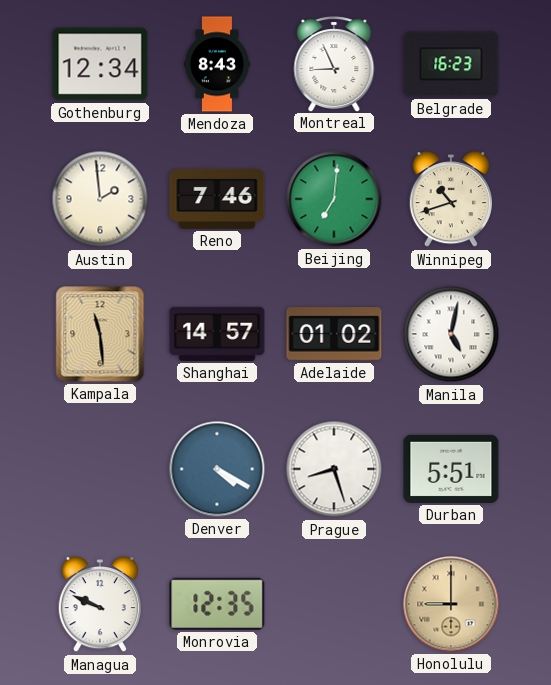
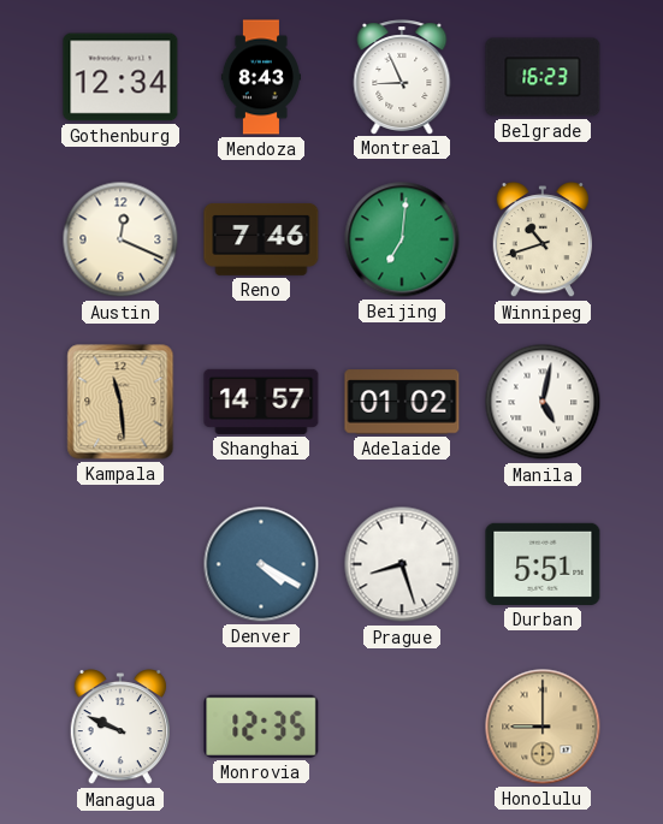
Austin: 1:59 -> 12:19
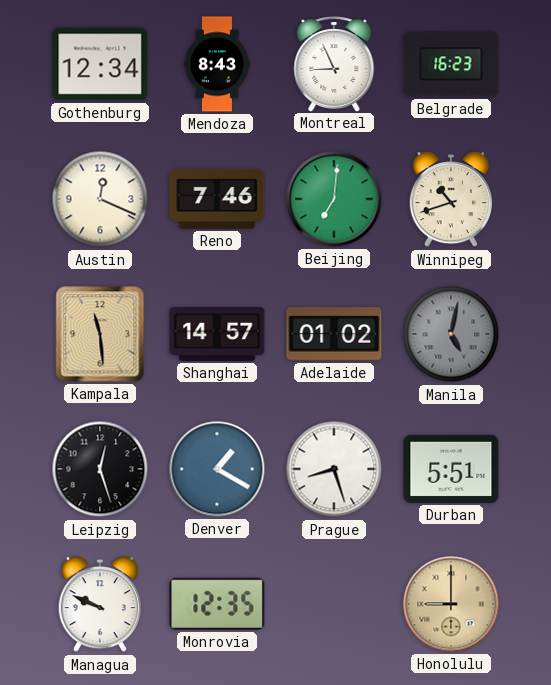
Manila dial: white -> grey
Leipzig: none -> 12:27
Denver: 4:20 -> 1:20
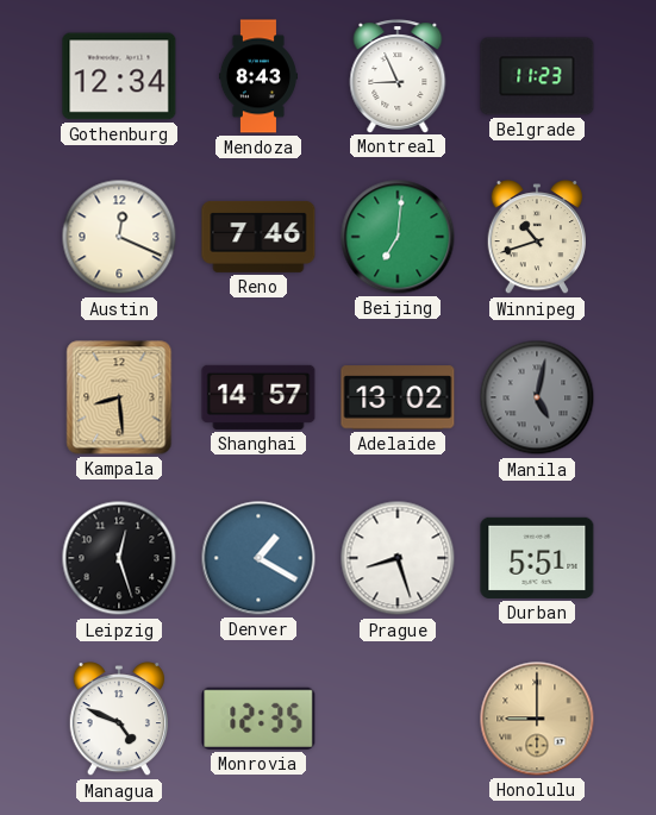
Belgrade: 16:23 -> 11:23
Kampala: 11:29 -> 8:29
Adelaide: 01:02 -> 13:02
Managua: 9:49 -> 4:49
